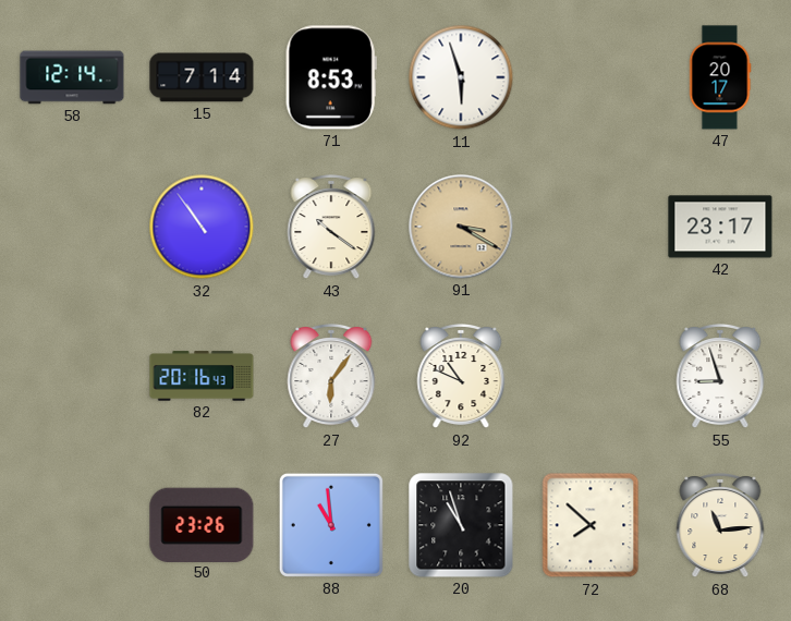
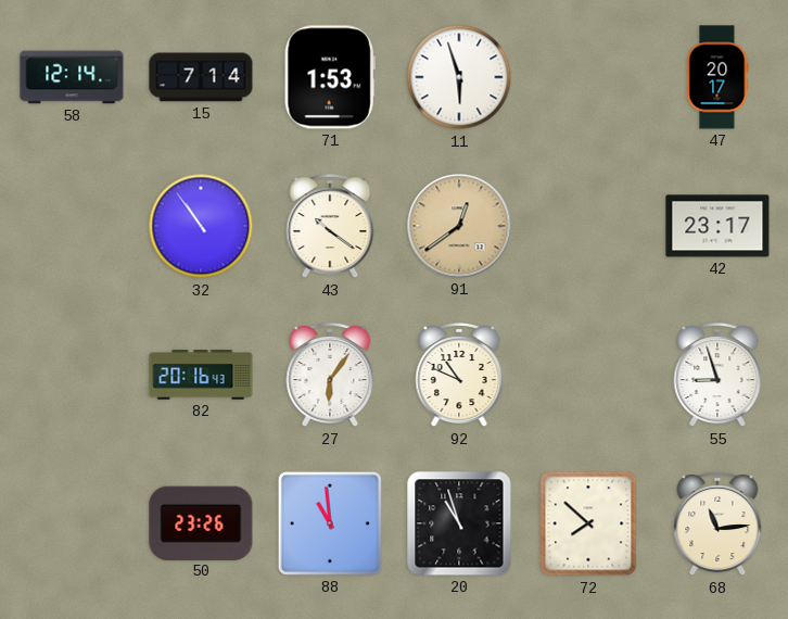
71: 8:53 -> 1:53
91: 3:20 -> 12:39
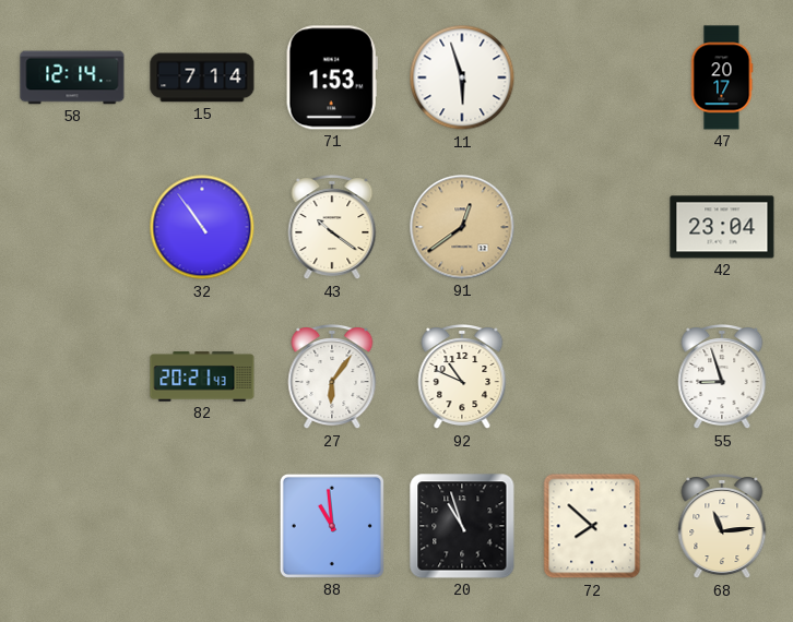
42: 23:17 -> 23:04
82: 20:16 -> 20:21
50: 23:26 -> none
